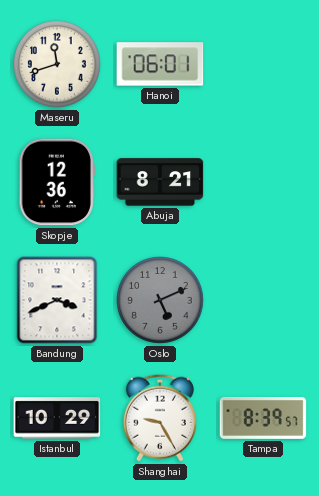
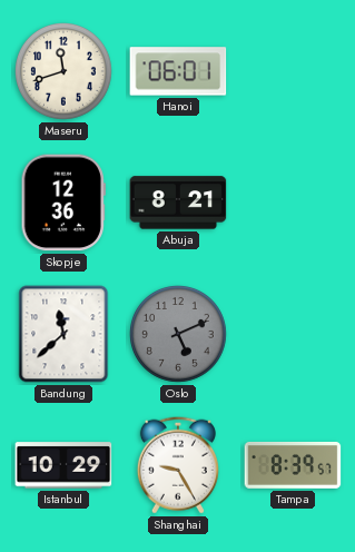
Bandung: 3:41 -> 11:38
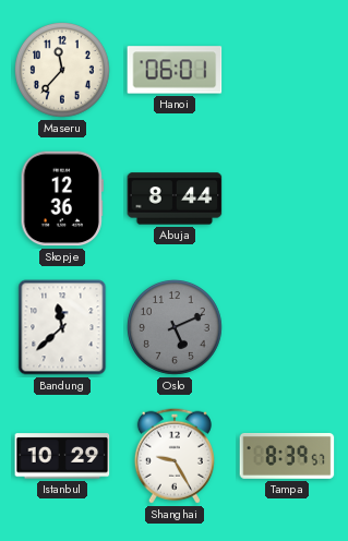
Maseru: 11:42 -> 11:37
Abuja: 8:21 -> 8:44
